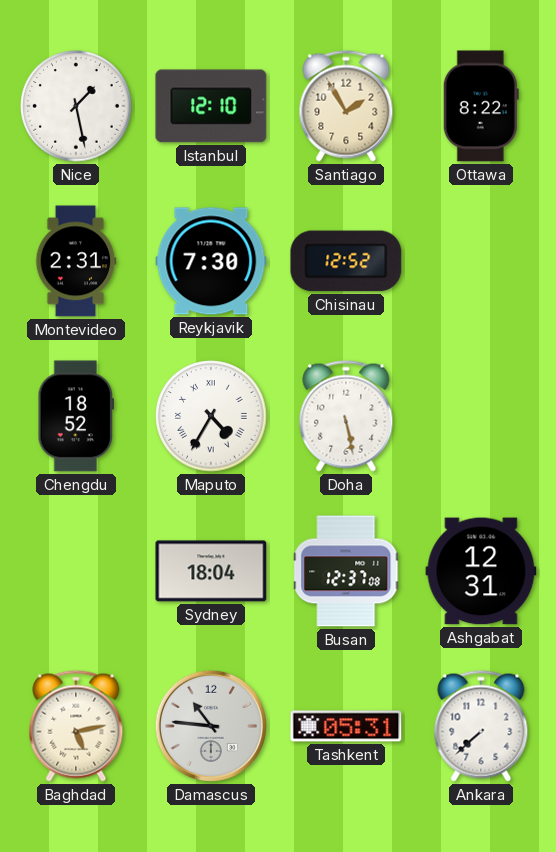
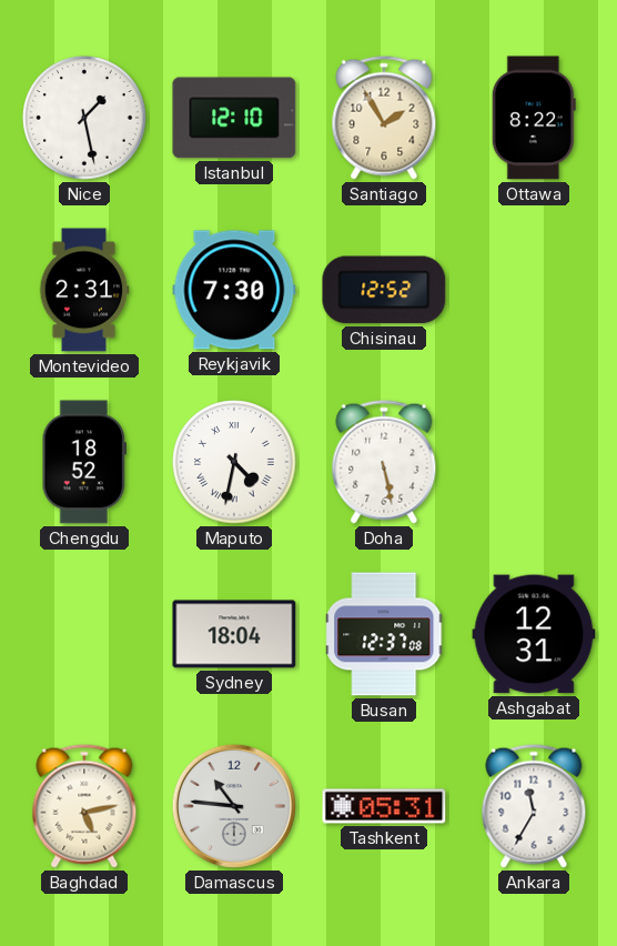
Maputo: 4:35 -> 4:32
Ankara: 7:38 -> 11:35
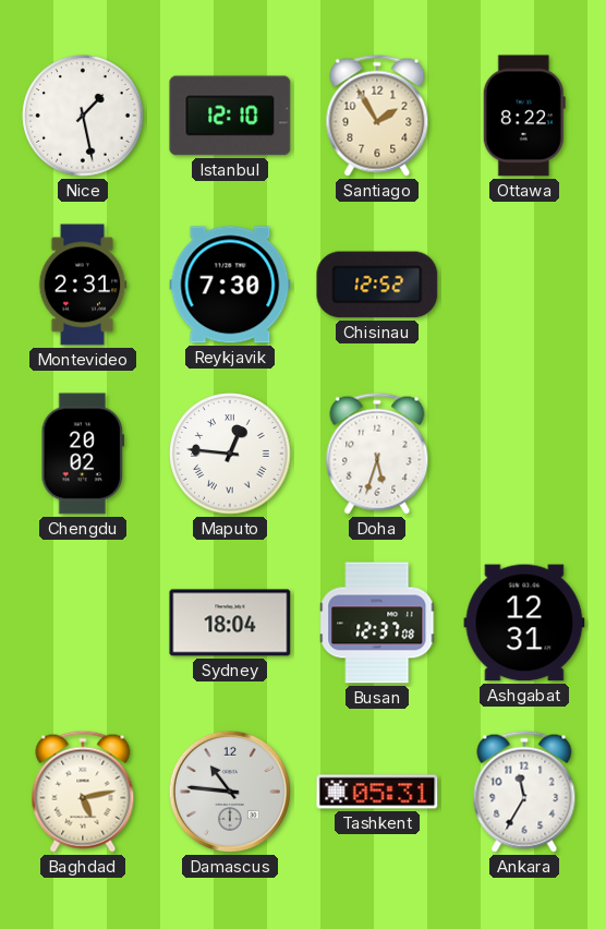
Chengdu: 18:52 -> 20:02
Maputo: 4:32 -> 12:46
Doha: 5:28 -> 5:33
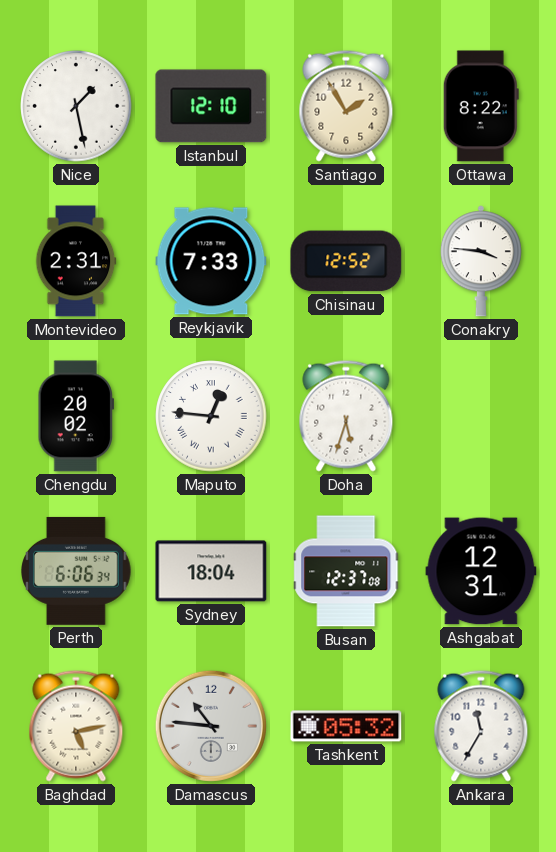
Reykjavik: 7:30 -> 7:33
Conakry: none -> 3:46
Perth: none -> 6:06
Tashkent: 05:31 -> 05:32
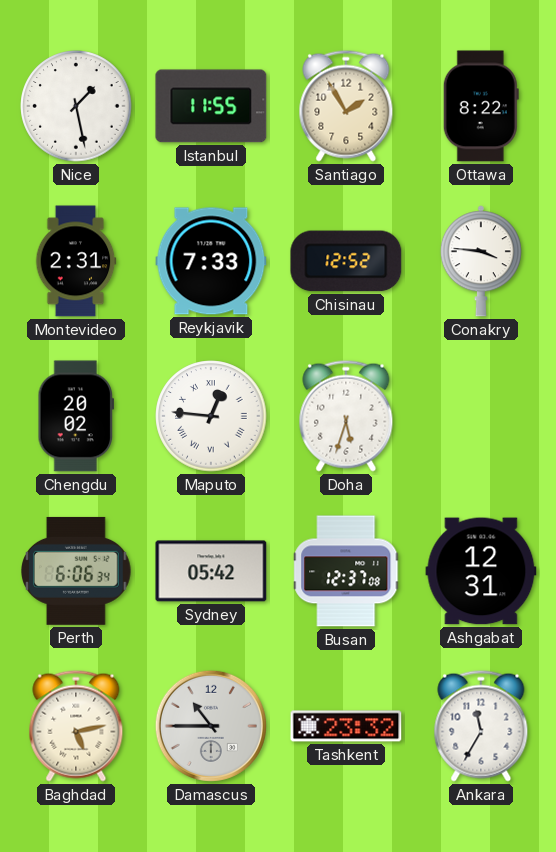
Istanbul: 12:10 -> 11:55
Sydney: 18:04 -> 05:42
Damascus: 10:46 -> 10:45
Tashkent: 05:32 -> 23:32
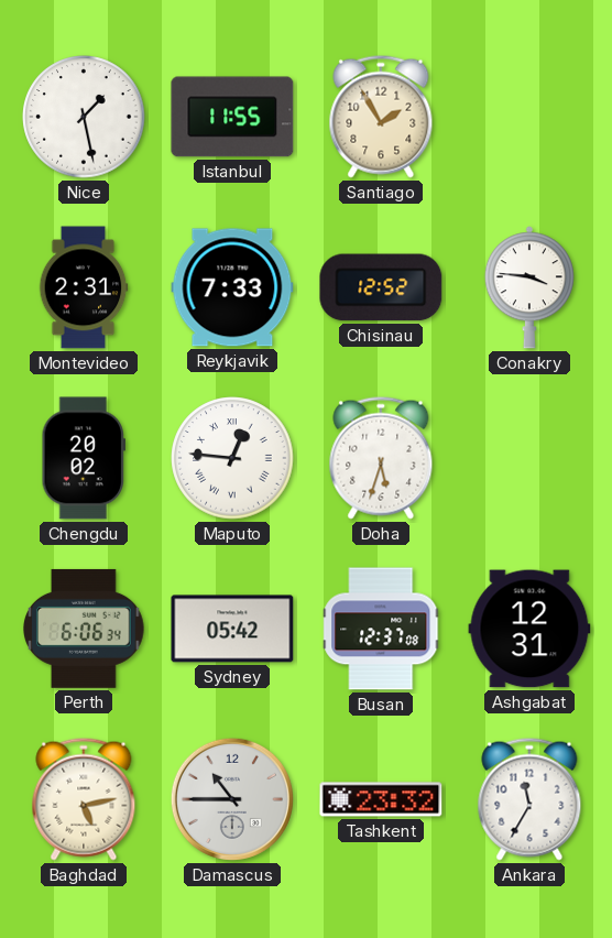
Ottawa: 8:22 -> none
